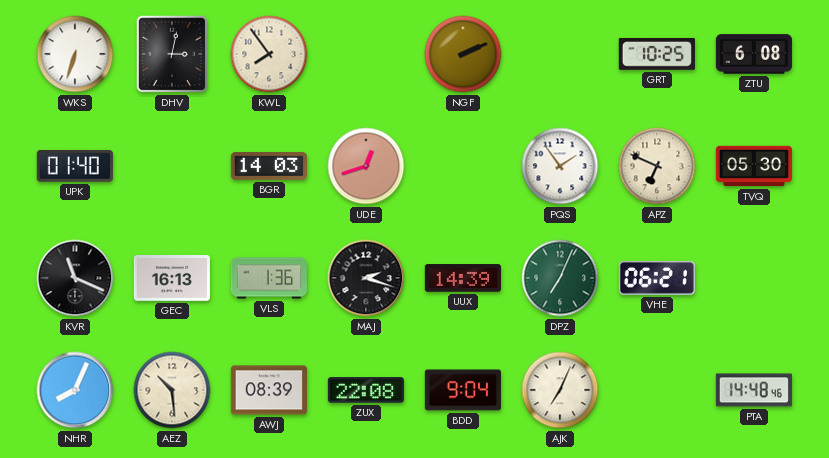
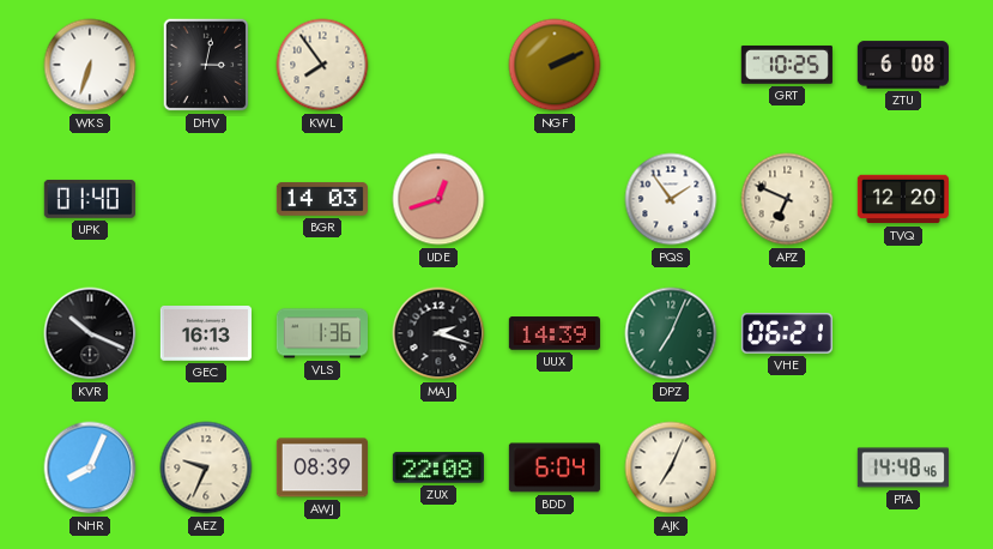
TVQ: 05:30 -> 12:20
KVR: 11:19 -> 10:19
AEZ: 10:29 -> 9:34
BDD: 9:04 -> 6:04
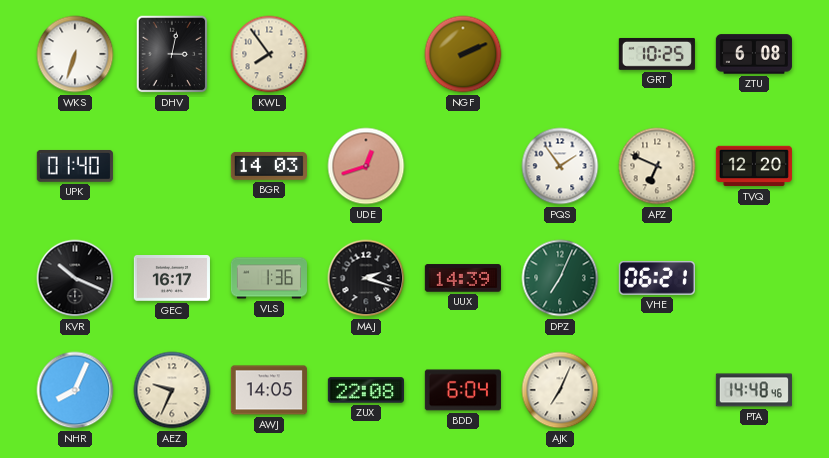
GEC: 16:13 -> 16:17
AWJ: 08:39 -> 14:05
